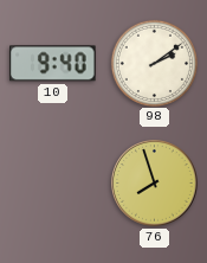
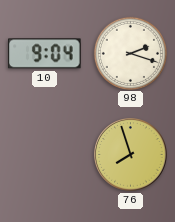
10: 9:40 -> 9:04
98: 2:09 -> 2:18
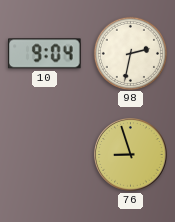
98: 2:18 -> 2:32
76: 7:57 -> 8:57
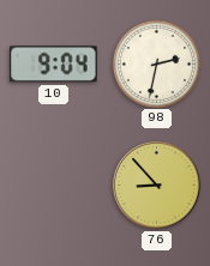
76: 8:57 -> 8:53
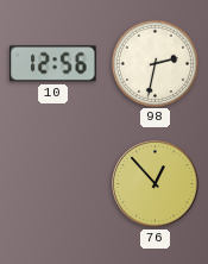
10: 9:04 -> 12:56
76: 8:53 -> 12:53
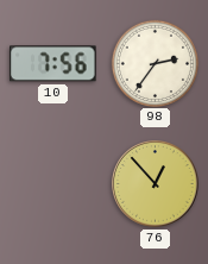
10: 12:56 -> 7:56
98: 2:32 -> 2:36
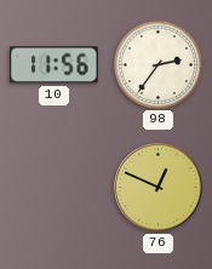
10: 7:56 -> 11:56
76: 12:53 -> 12:49
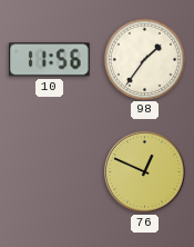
98: 2:36 -> 1:36
